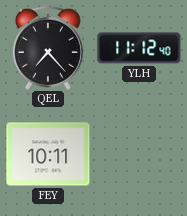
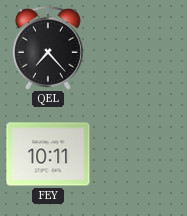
YLH: 11:12 -> none
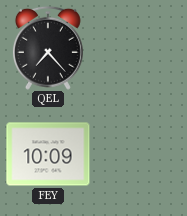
FEY: 10:11 -> 10:09
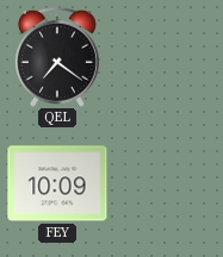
QEL: 7:23 -> 7:21
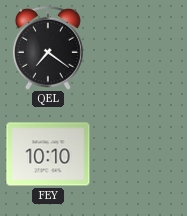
FEY: 10:09 -> 10:10
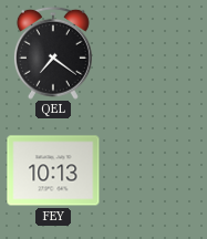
FEY: 10:10 -> 10:13
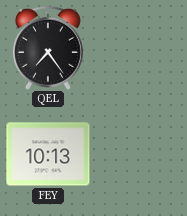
QEL: 7:21 -> 7:24
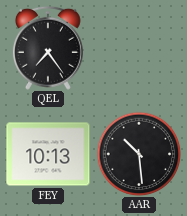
AAR: none -> 10:29
